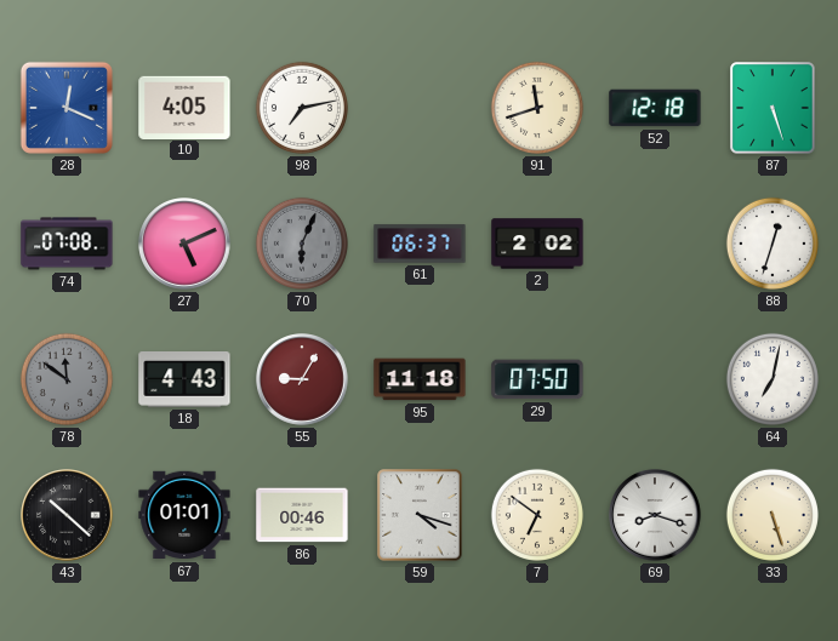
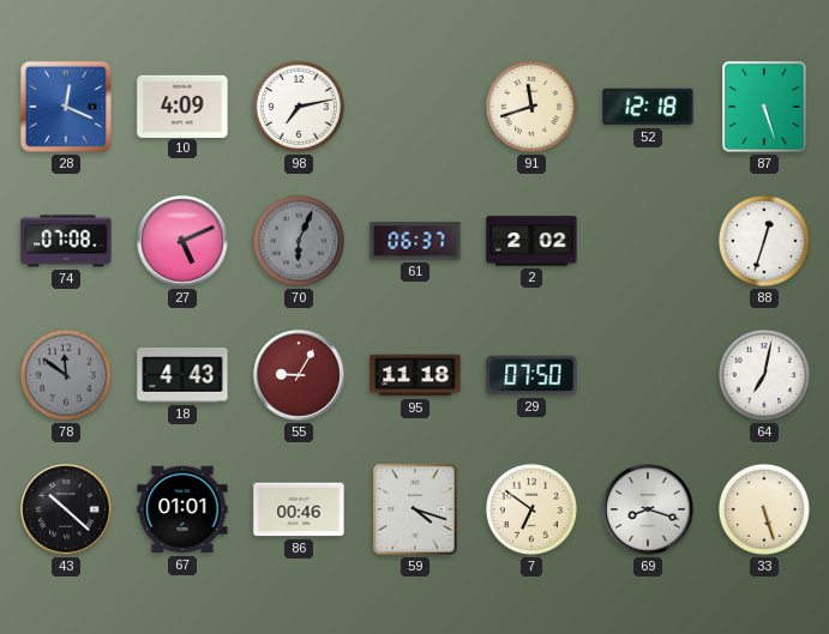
10: 4:05 -> 4:09
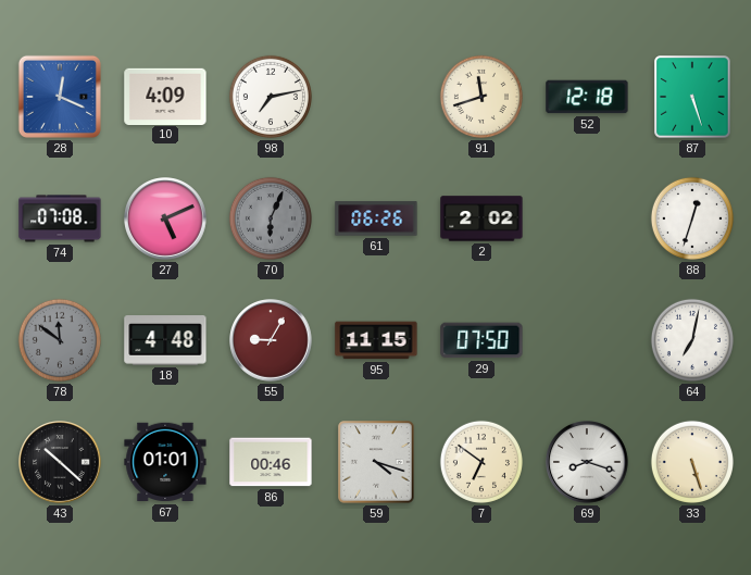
61: 06:37 -> 06:26
18: 4:43 -> 4:48
95: 11:18 -> 11:15
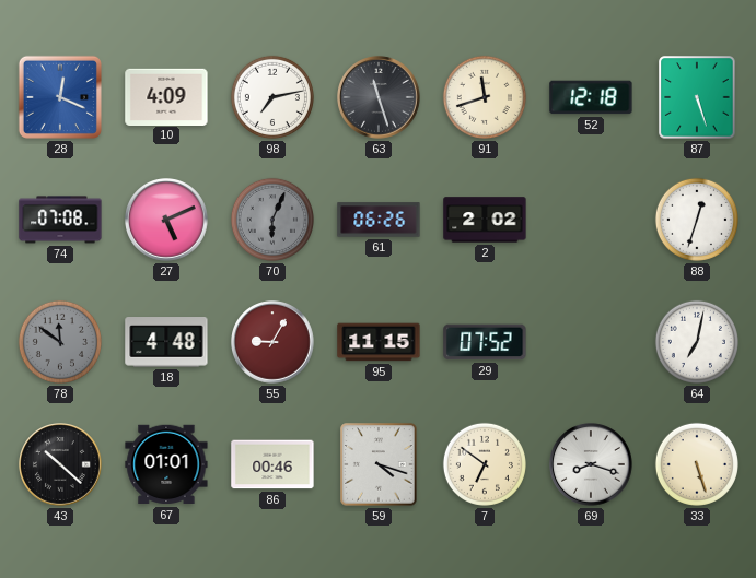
63: none -> 11:27
29: 07:50 -> 07:52
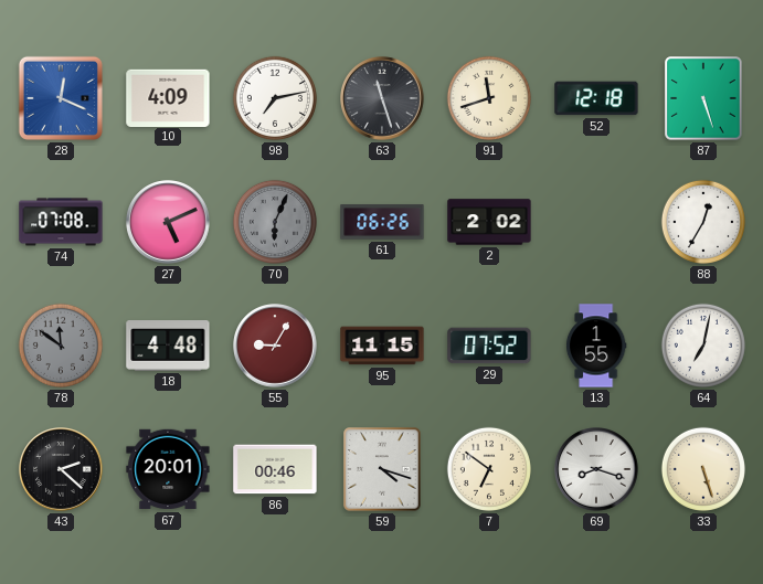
88: 12:33 -> 12:35
13: none -> 1:55
43: 10:22 -> 2:22
67: 01:01 -> 20:01
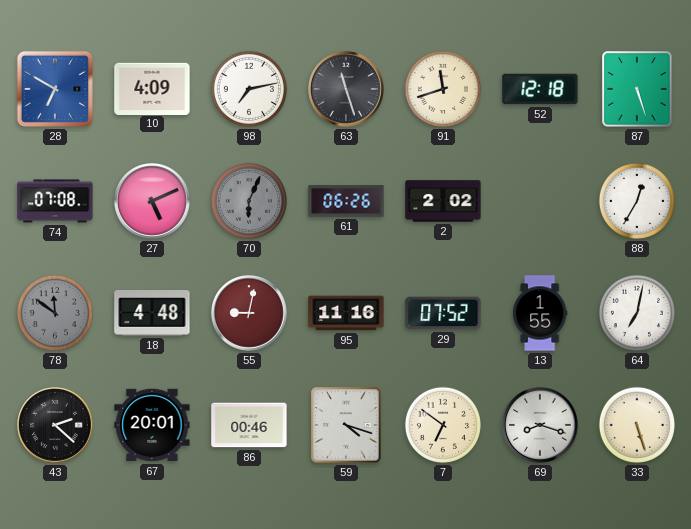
28: 12:19 -> 6:50
55: 9:05 -> 9:02
95: 11:15 -> 11:16
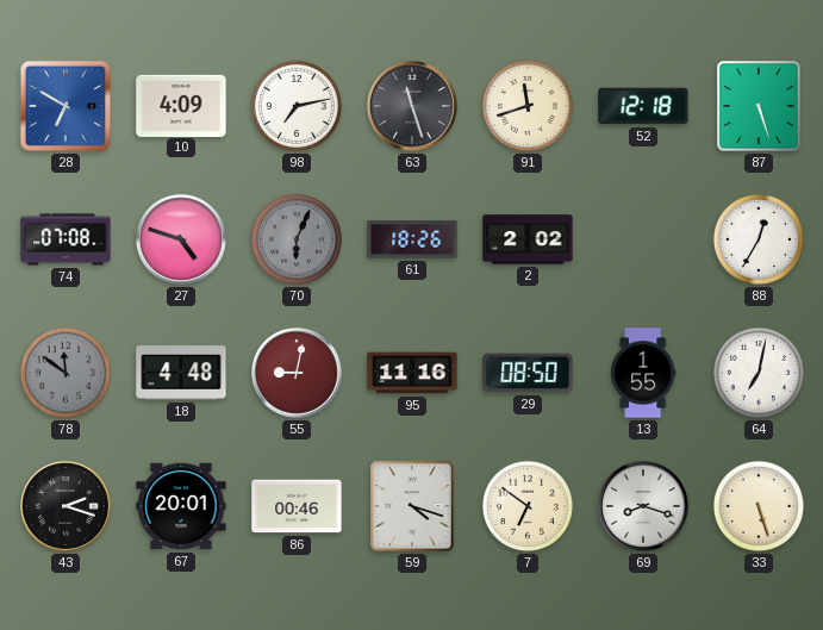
27: 5:11 -> 4:48
61: 06:26 -> 18:26
29: 07:52 -> 08:50
43: 2:22 -> 2:18
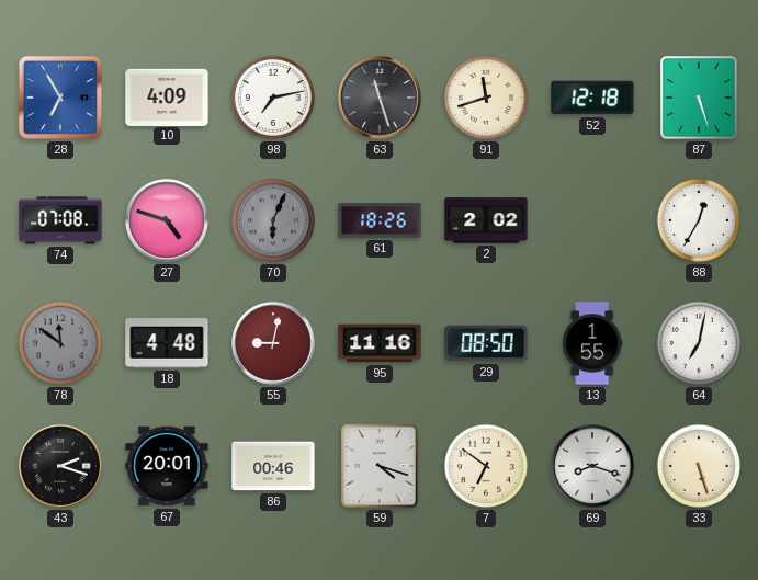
28: 6:50 -> 6:55
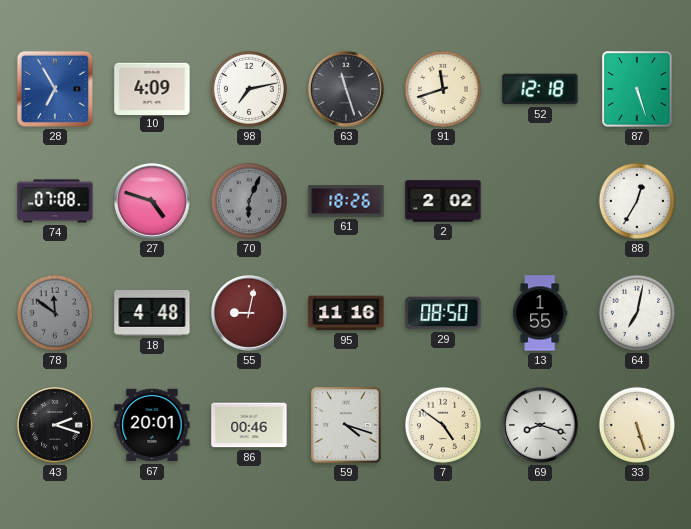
7: 6:51 -> 4:51
